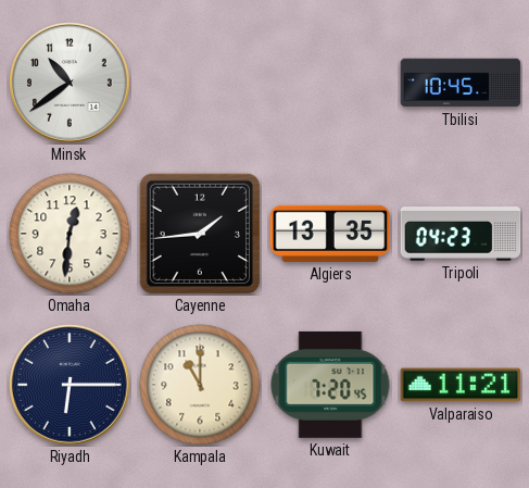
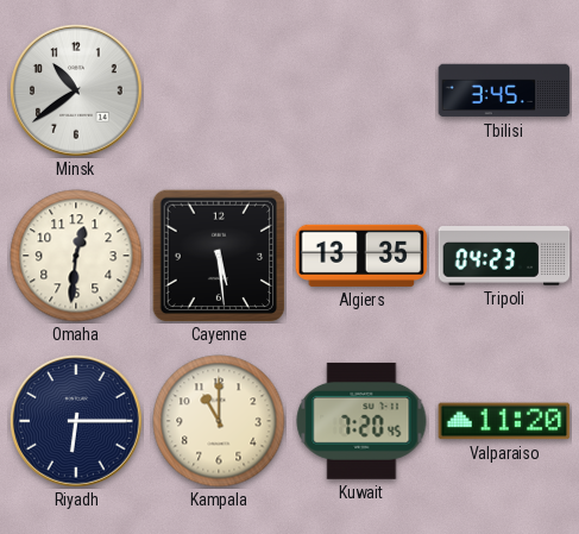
Tbilisi: 10:45 -> 3:45
Cayenne: 1:44 -> 5:29
Valparaiso: 11:21 -> 11:20
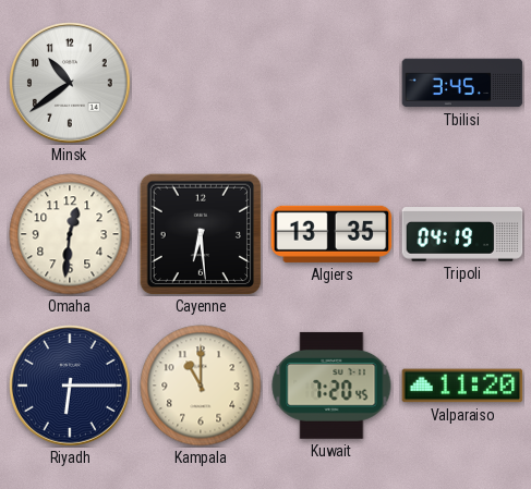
Cayenne: 5:29 -> 6:29
Tripoli: 04:23 -> 04:19
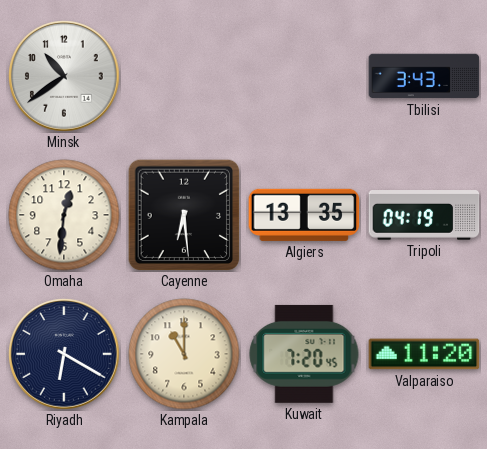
Tbilisi: 3:45 -> 3:43
Riyadh: 6:15 -> 6:20
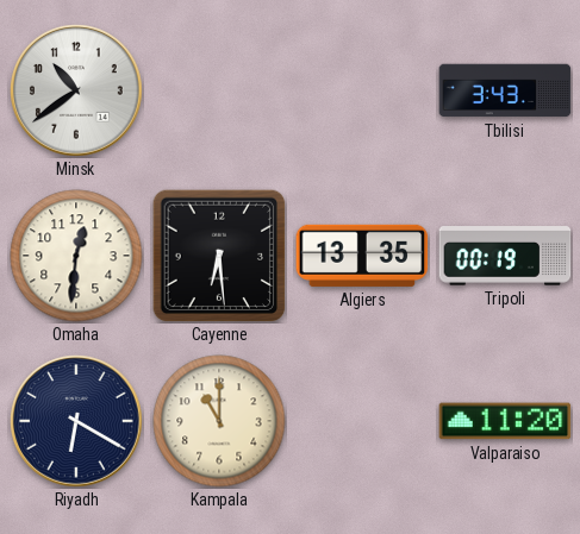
Tripoli: 04:19 -> 00:19
Kuwait: 7:20 -> none
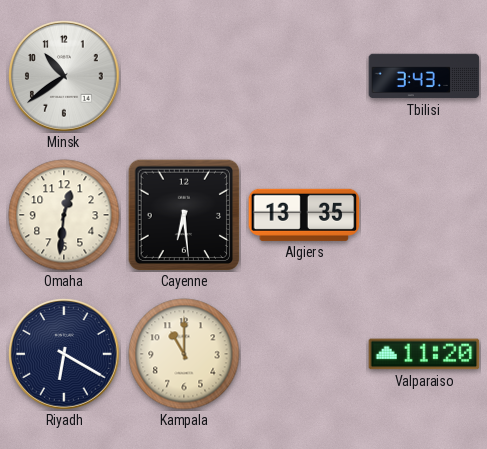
Tripoli: 00:19 -> none
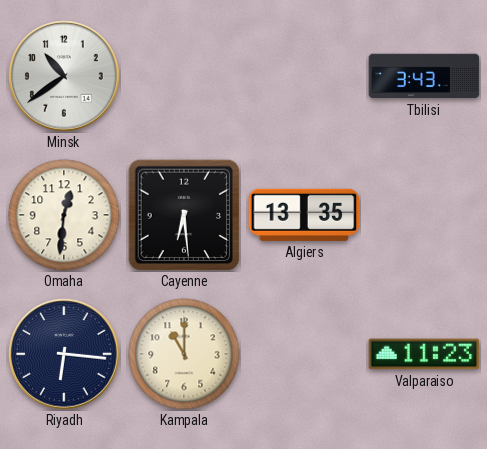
Riyadh: 6:20 -> 6:16
Valparaiso: 11:20 -> 11:23
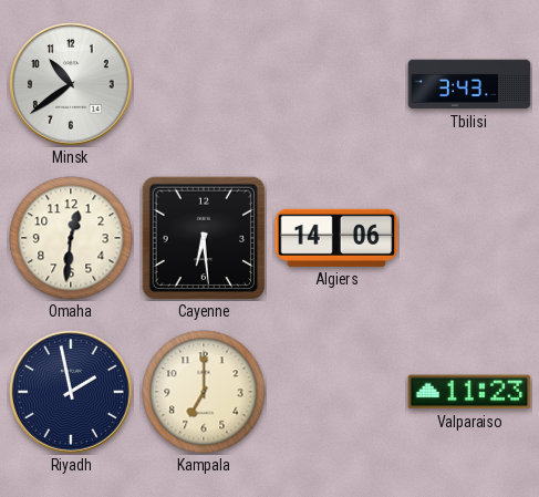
Algiers: 13:35 -> 14:06
Riyadh: 6:16 -> 1:58
Kampala: 11:00 -> 7:00
